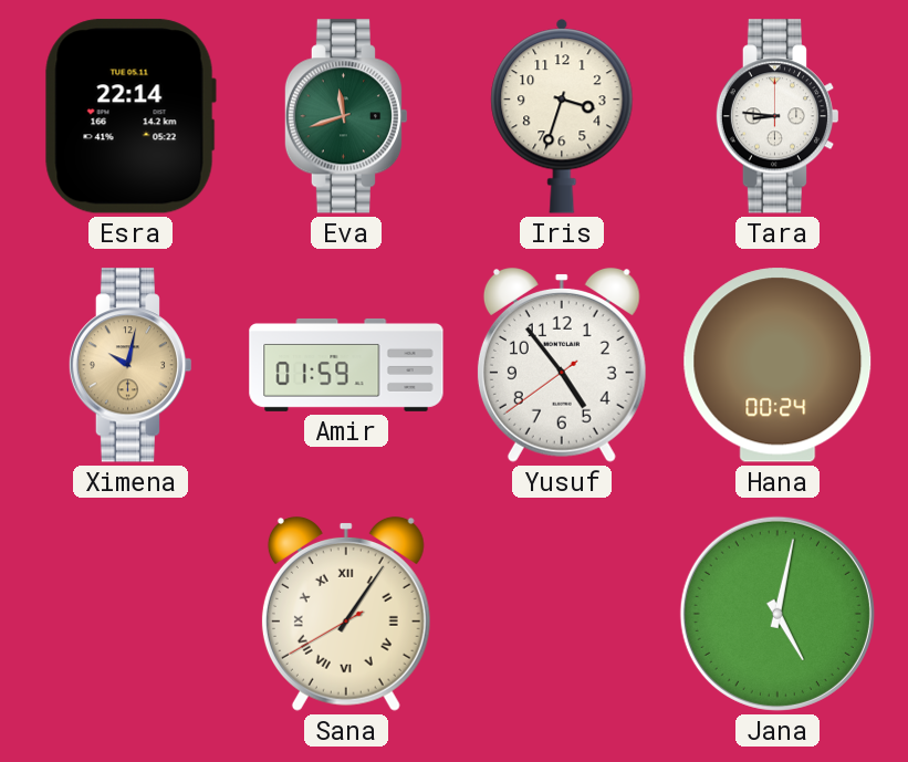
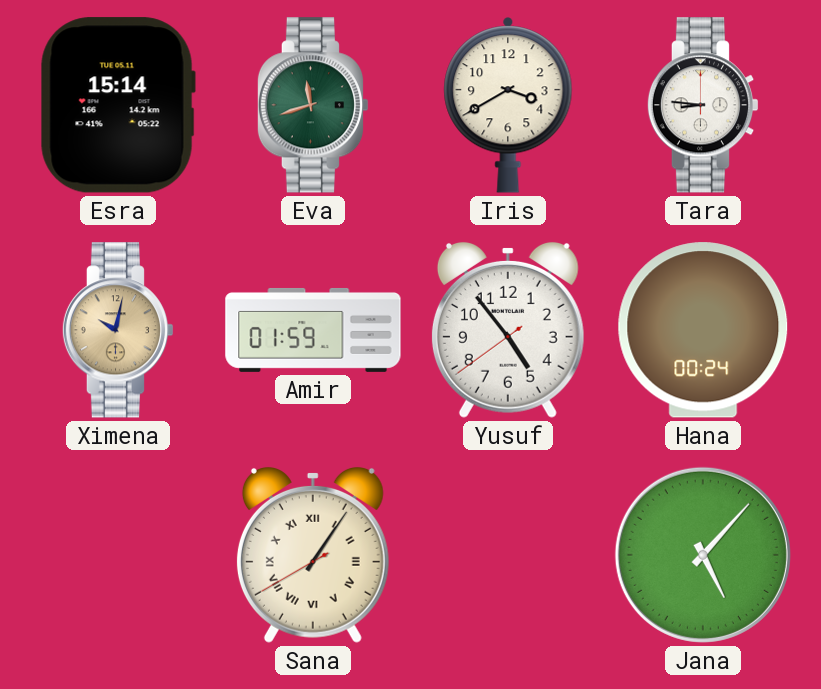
Esra: 22:14 -> 15:14
Iris: 3:33 -> 3:40
Jana: 5:02 -> 5:07
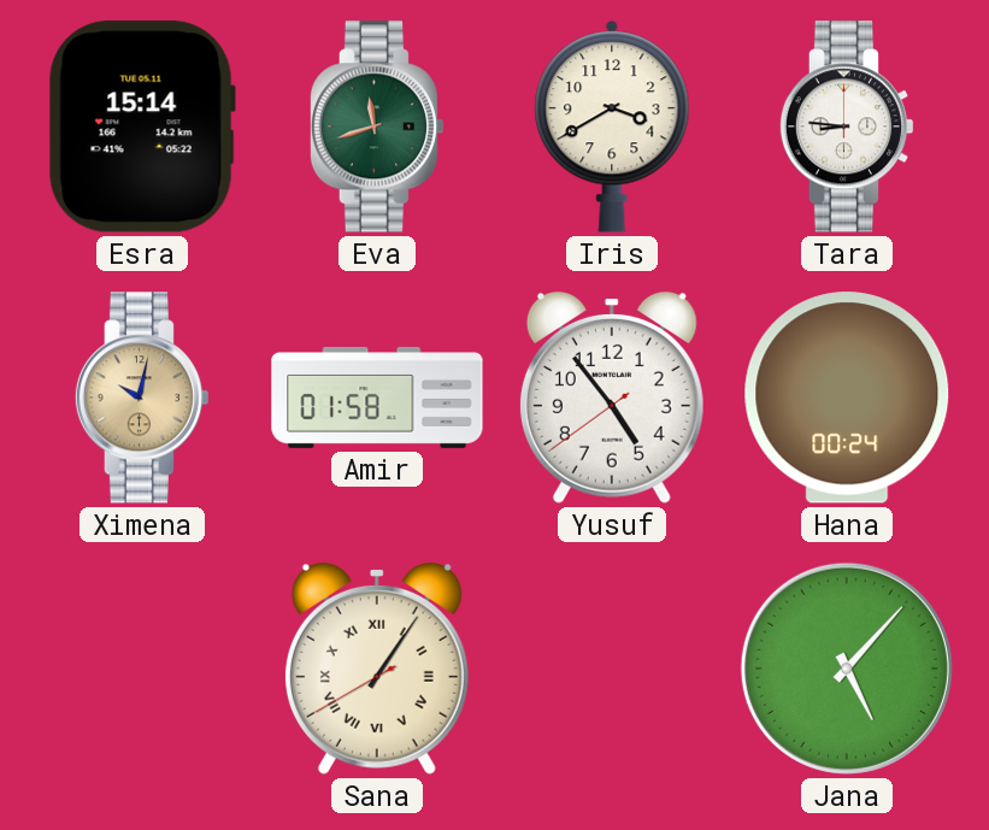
Amir: 01:59 -> 01:58
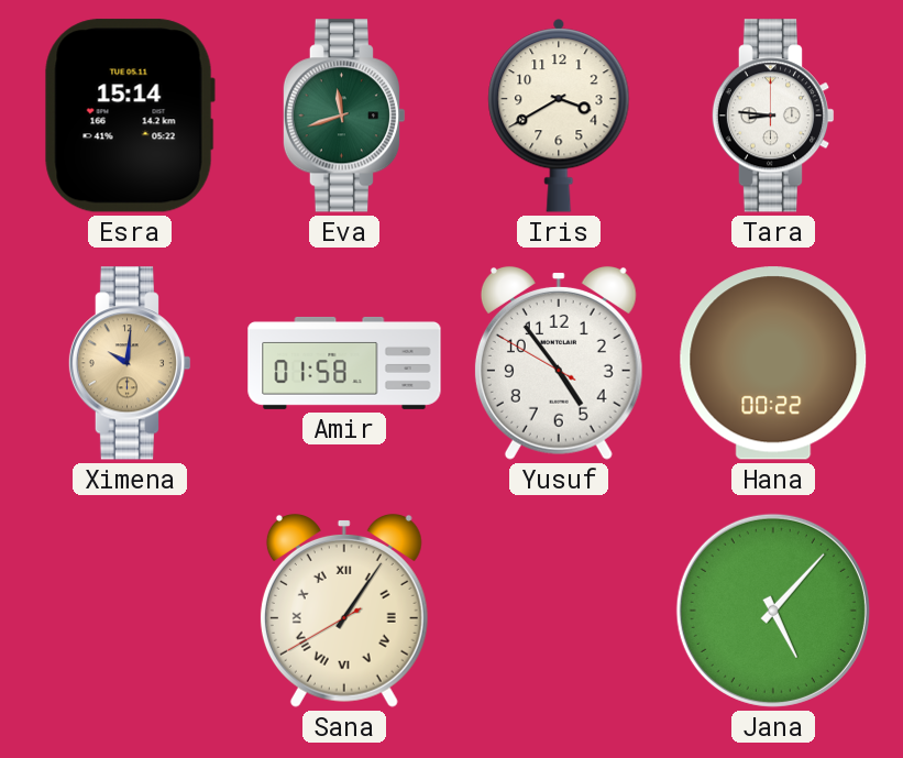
Ximena: 10:02 -> 10:01
Yusuf: 4:53:39 -> 4:53:50
Hana: 00:24 -> 00:22
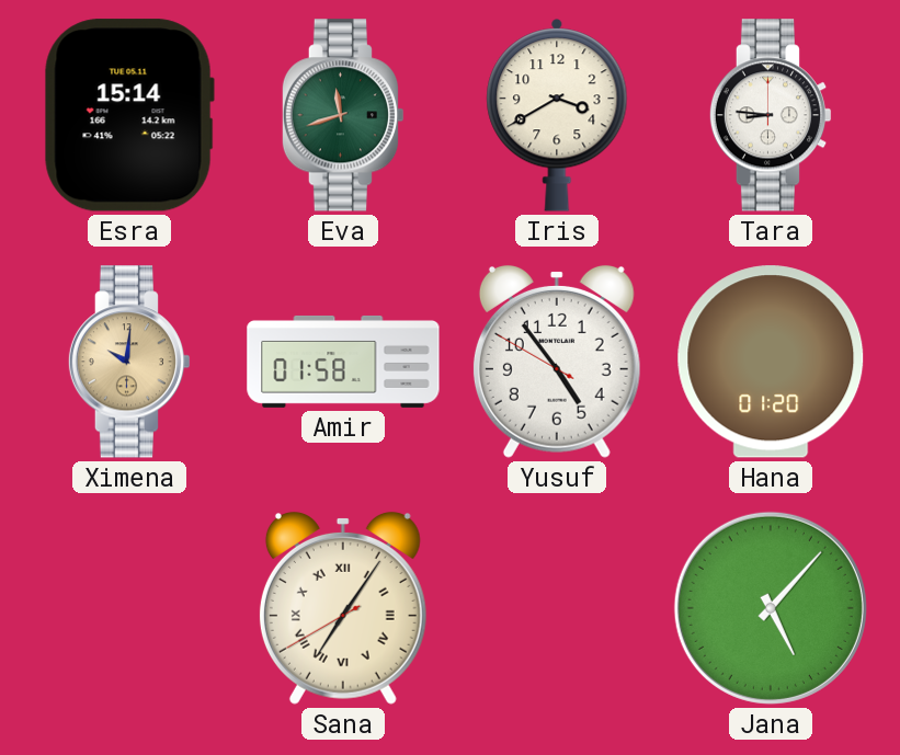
Hana: 00:22 -> 01:20
Sana: 1:05 -> 7:05
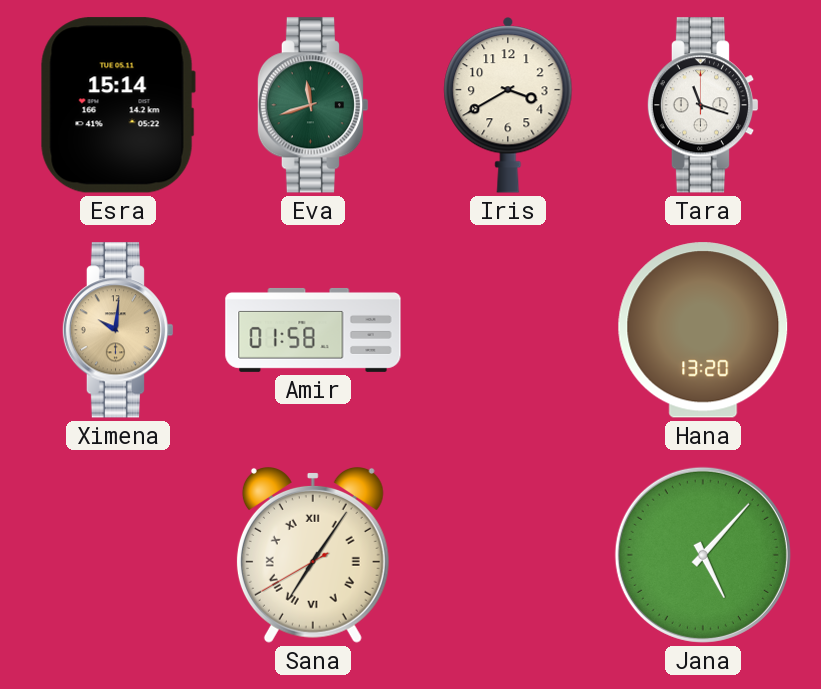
Tara: 8:46 -> 11:18
Yusuf: 4:53 -> none
Hana: 01:20 -> 13:20
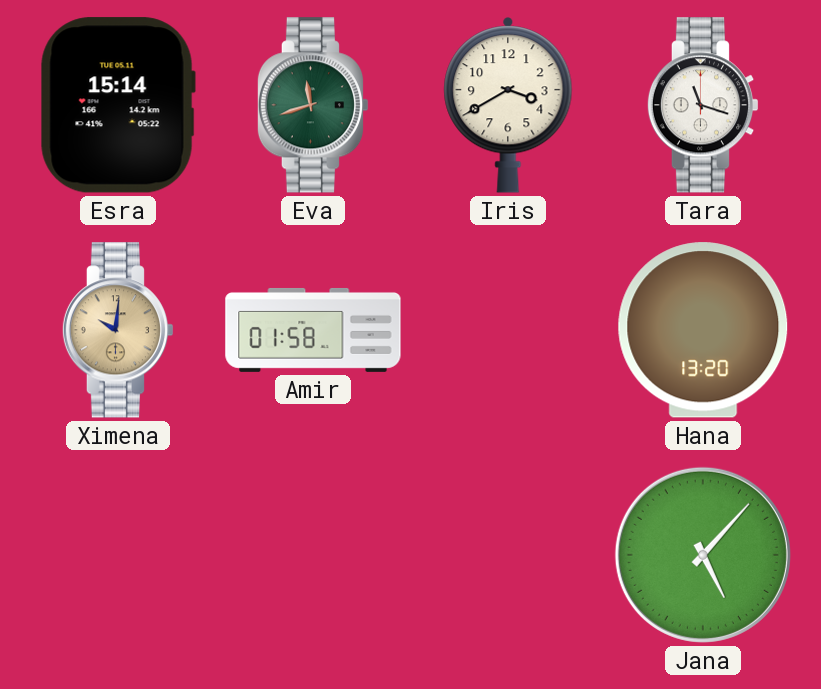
Sana: 7:05 -> none
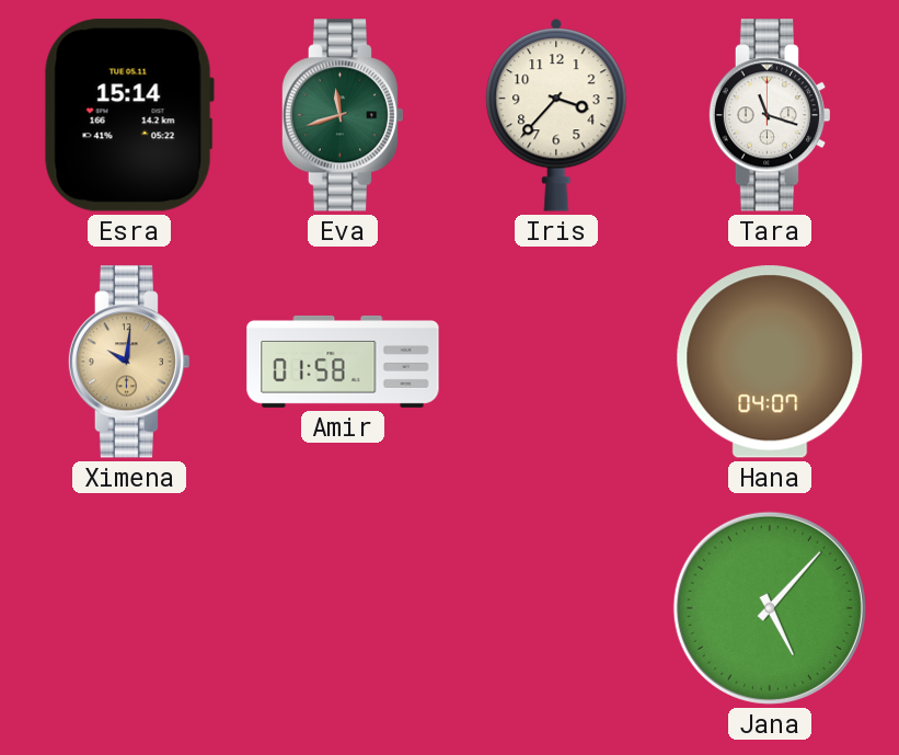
Iris: 3:40 -> 3:37
Hana: 13:20 -> 04:07
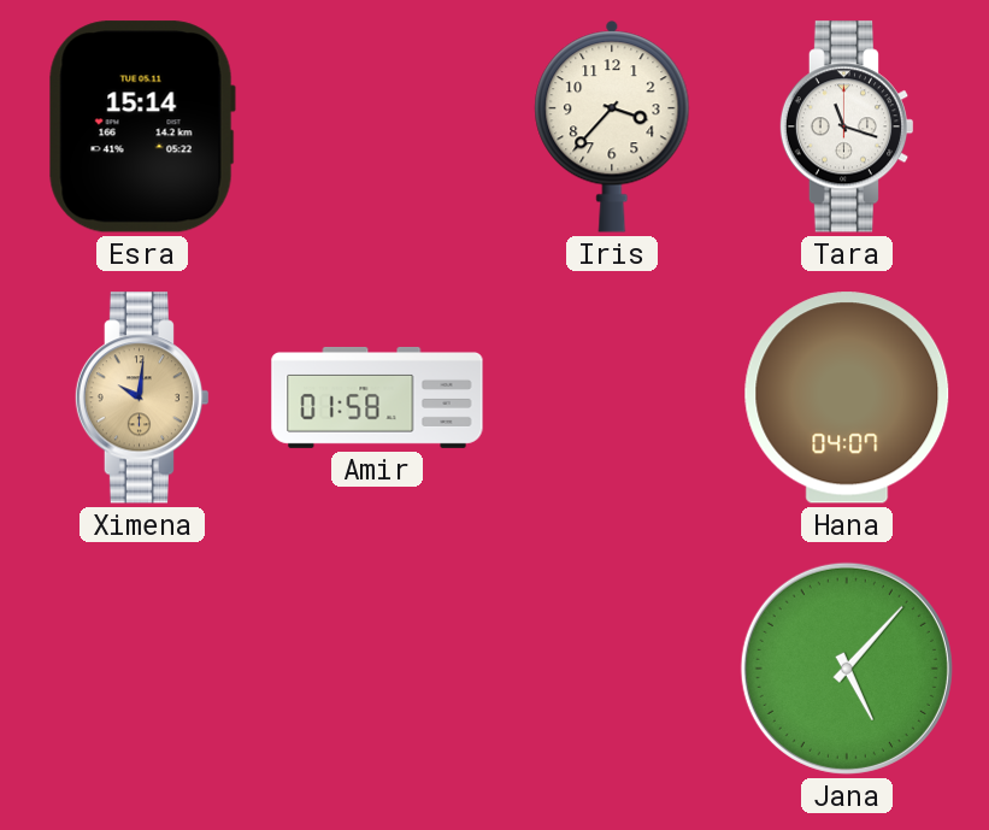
Eva: 11:42 -> none
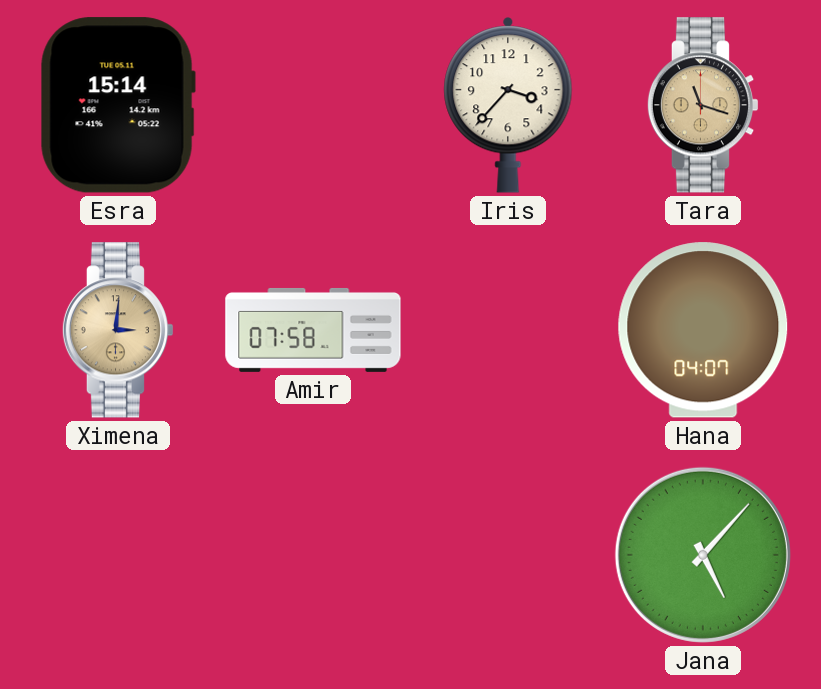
Tara dial: white -> champagne
Ximena: 10:01 -> 3:01
Amir: 01:58 -> 07:58
